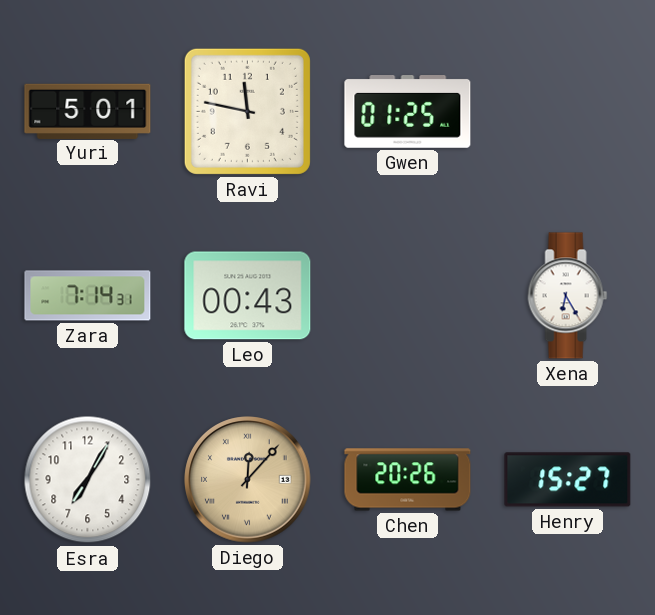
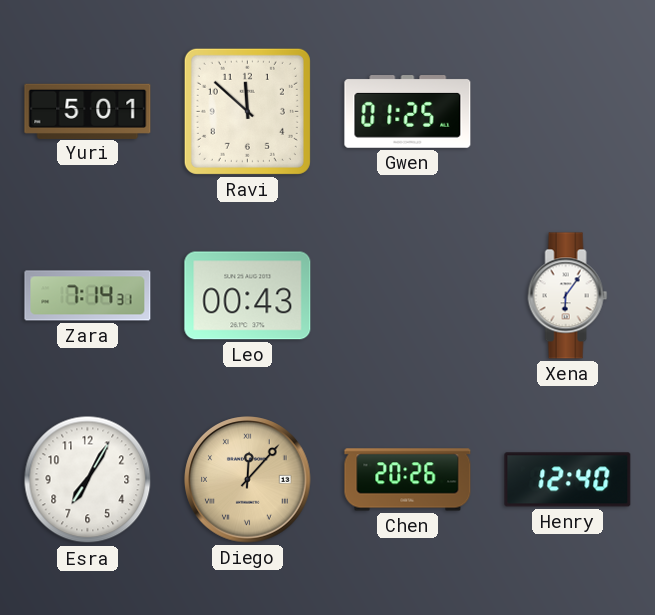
Ravi: 11:47 -> 11:52
Xena: 6:25 -> 6:06
Henry: 15:27 -> 12:40
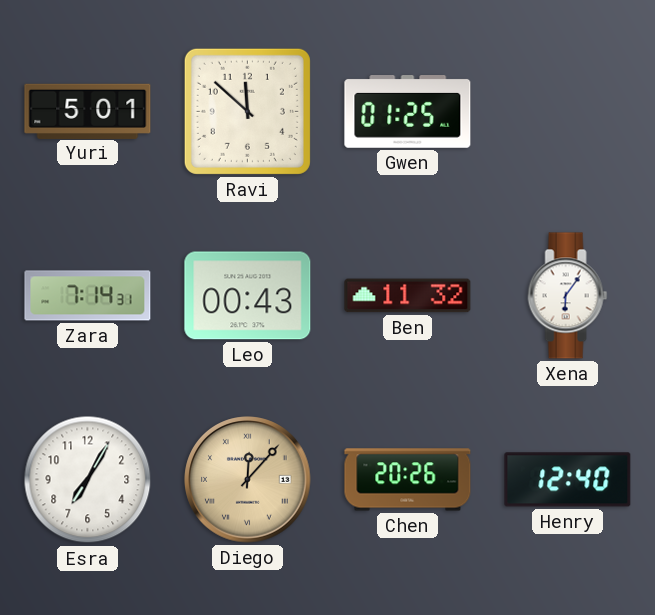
Ben: none -> 11:32
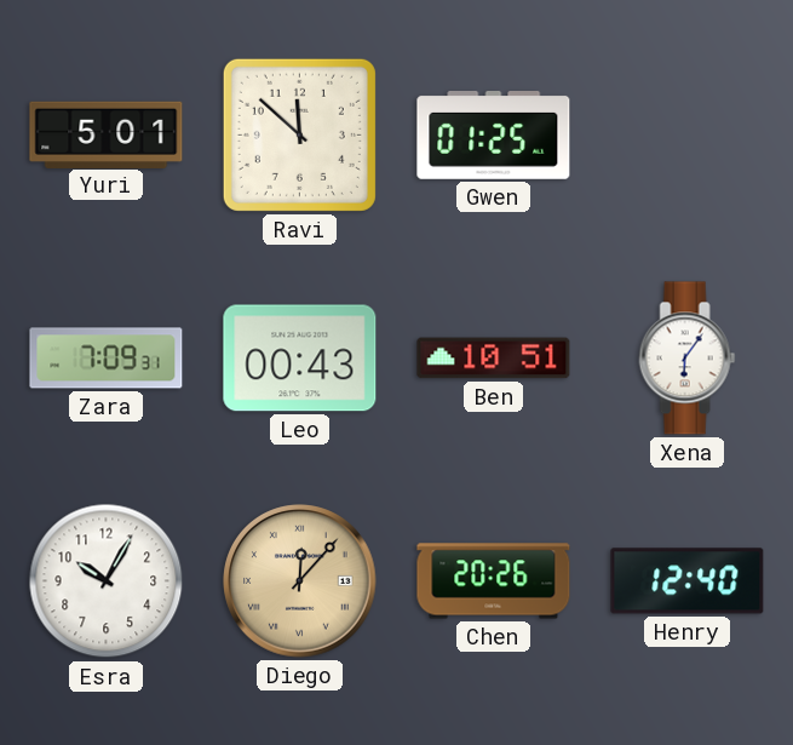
Zara: 7:14 -> 7:09
Ben: 11:32 -> 10:51
Esra: 7:05 -> 10:05
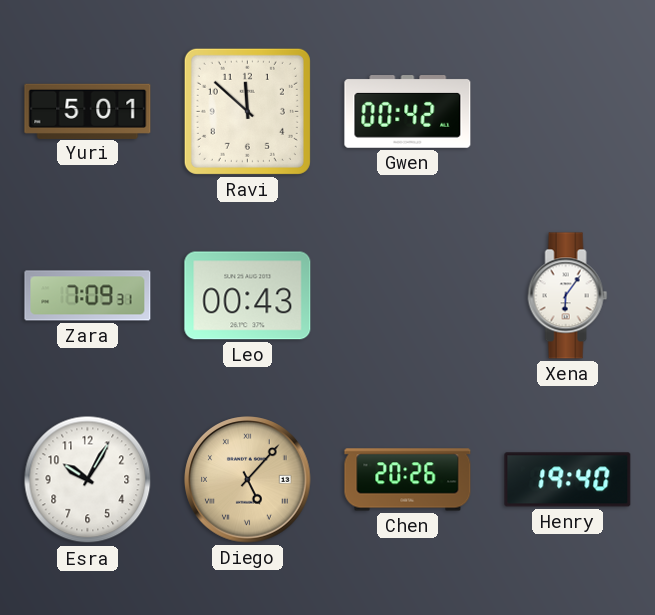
Gwen: 01:25 -> 00:42
Ben: 10:51 -> none
Diego: 12:07 -> 5:07
Henry: 12:40 -> 19:40
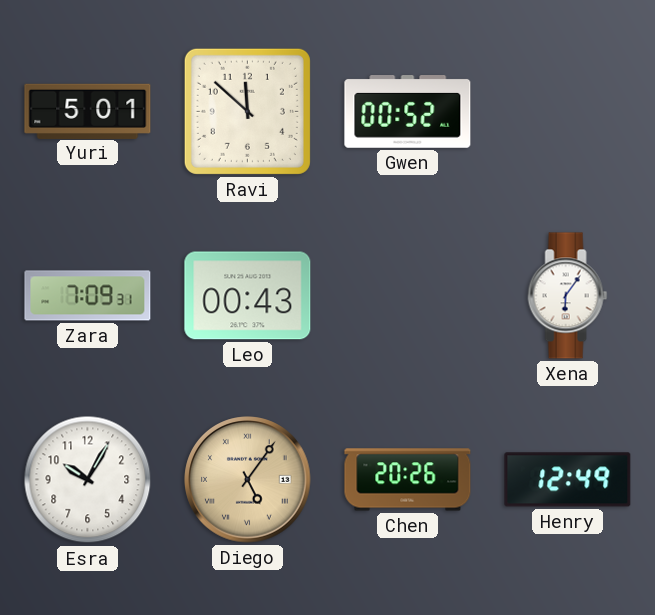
Gwen: 00:42 -> 00:52
Diego: 5:07 -> 5:06
Henry: 19:40 -> 12:49
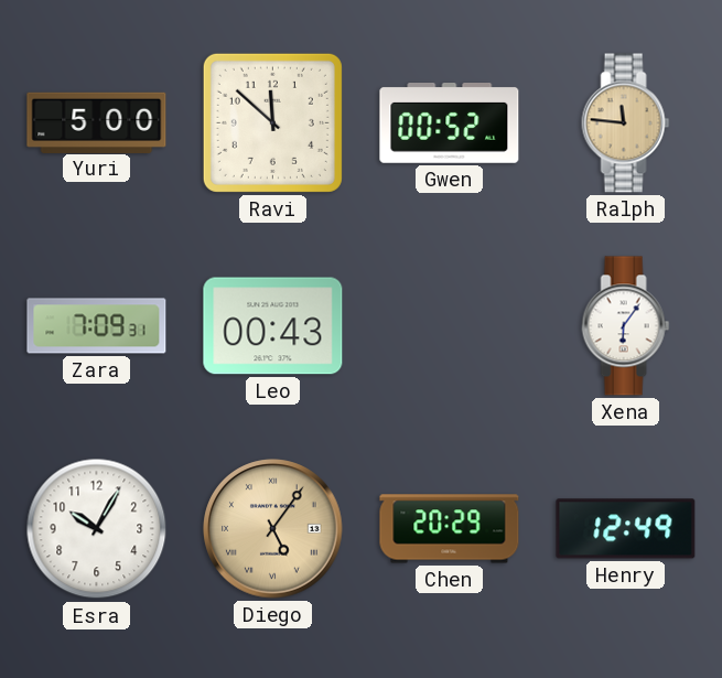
Yuri: 5:01 -> 5:00
Ralph: none -> 11:46
Chen: 20:26 -> 20:29
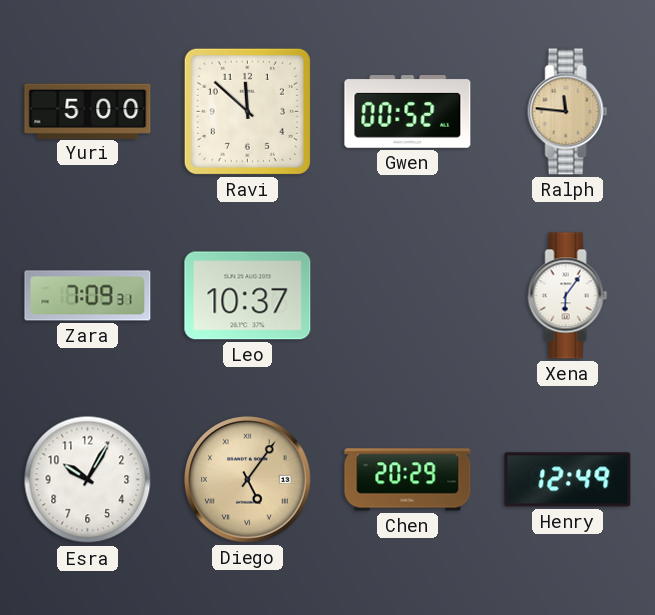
Leo: 00:43 -> 10:37
